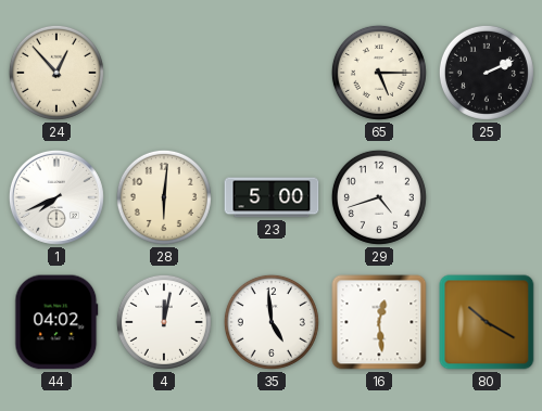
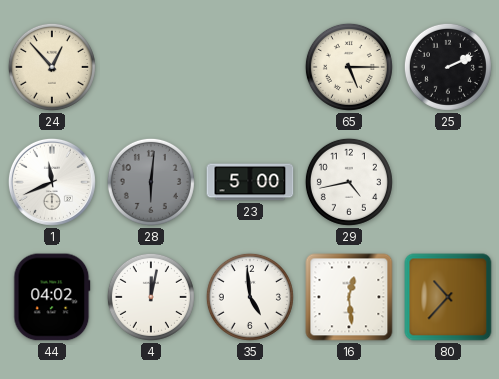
1: 7:41 -> 11:41
28 dial: cream -> grey
29: 4:42 -> 4:43
80: 10:20 -> 10:37
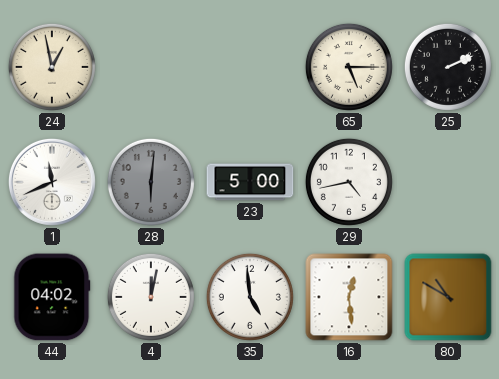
24: 12:53 -> 12:58
80: 10:37 -> 10:50
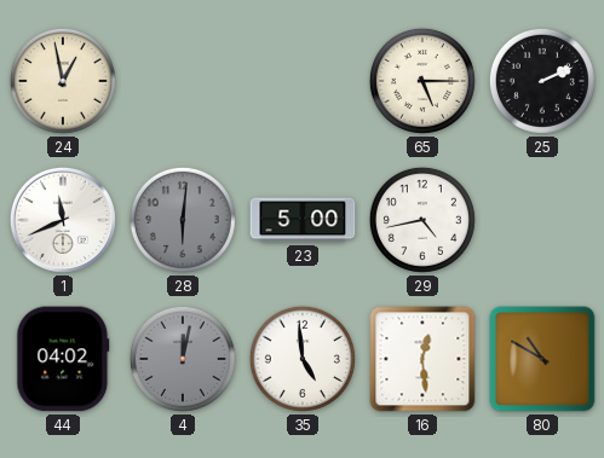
4 dial: white -> grey
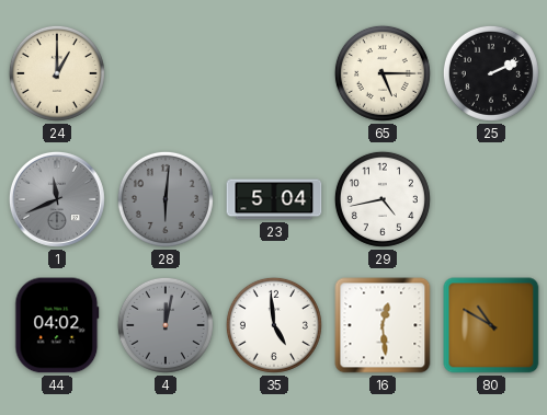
24: 12:58 -> 1:00
1 dial: white -> grey
23: 5:00 -> 5:04
